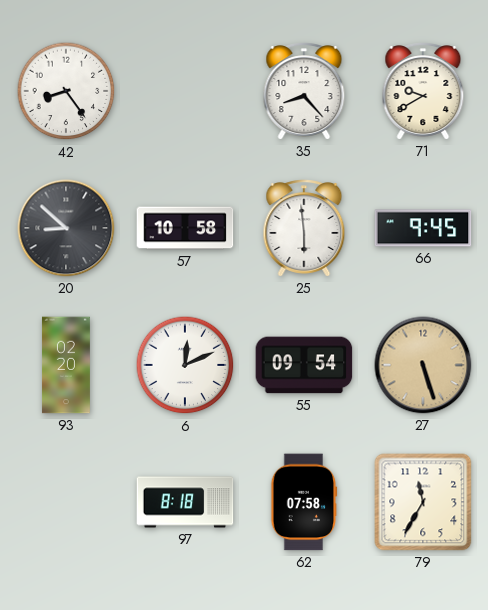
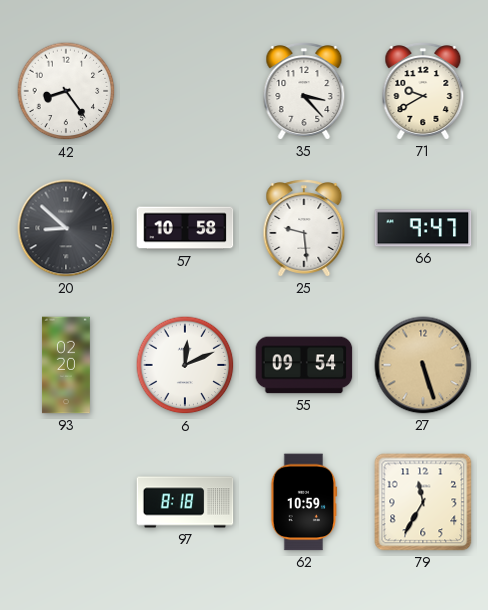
35: 8:23 -> 3:23
25: 5:59 -> 9:29
66: 9:45 -> 9:47
62: 07:58 -> 10:59
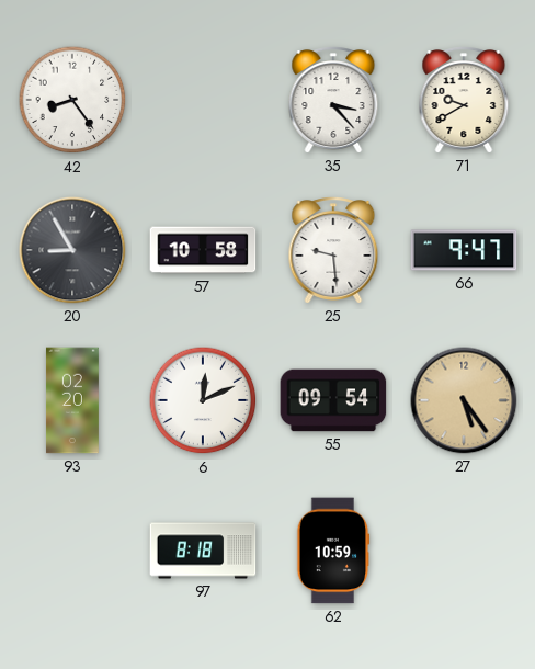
20: 8:52 -> 8:55
27: 5:27 -> 5:24
79: 11:35 -> none
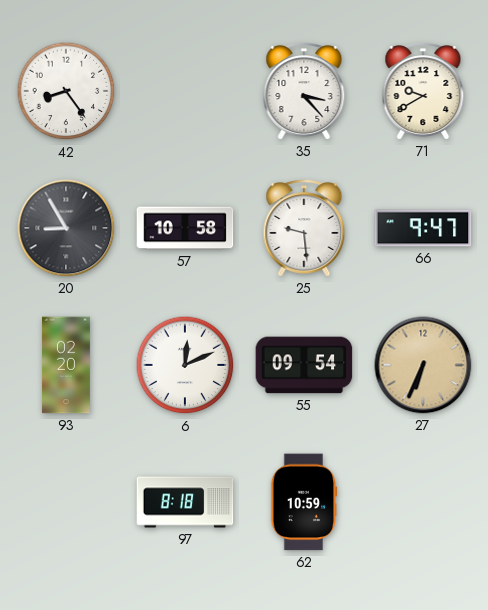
27: 5:24 -> 6:34
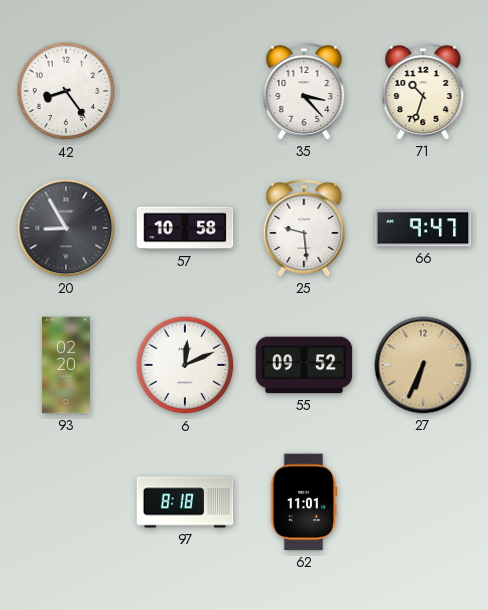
71: 9:40 -> 10:33
55: 09:54 -> 09:52
62: 10:59 -> 11:01
